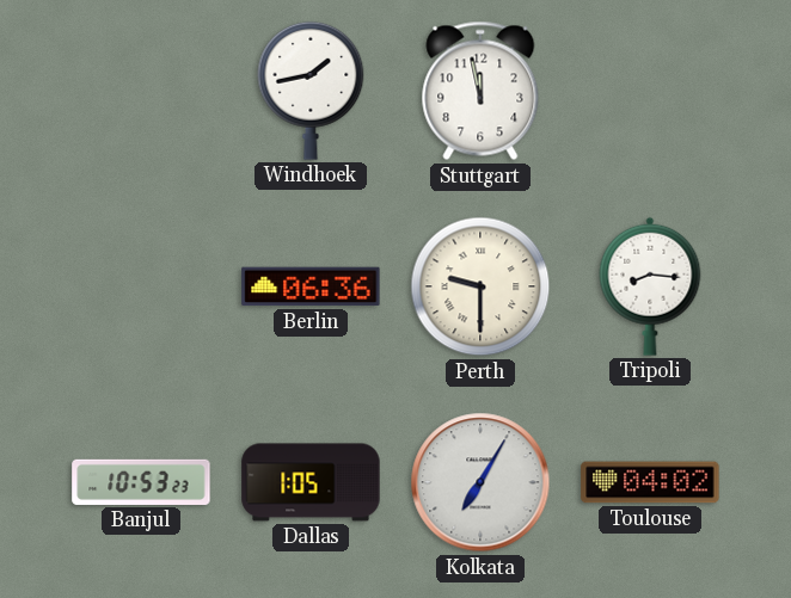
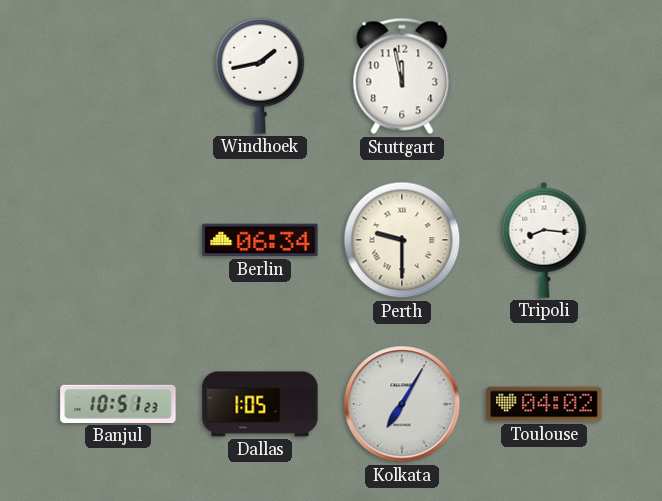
Berlin: 06:36 -> 06:34
Banjul: 10:53 -> 10:51
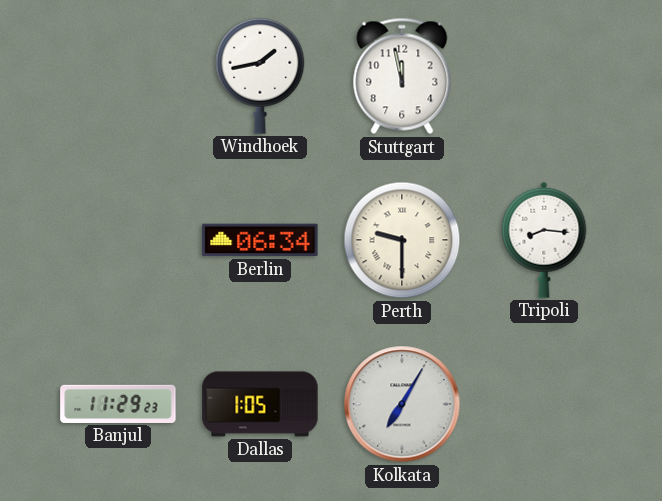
Banjul: 10:51 -> 11:29
Toulouse: 04:02 -> none
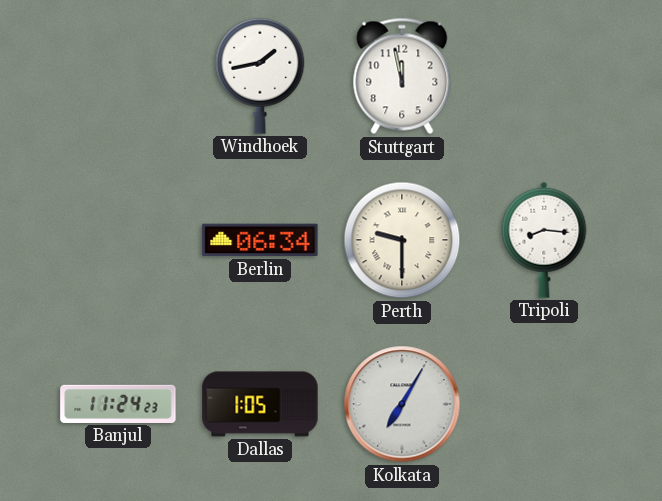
Banjul: 11:29 -> 11:24
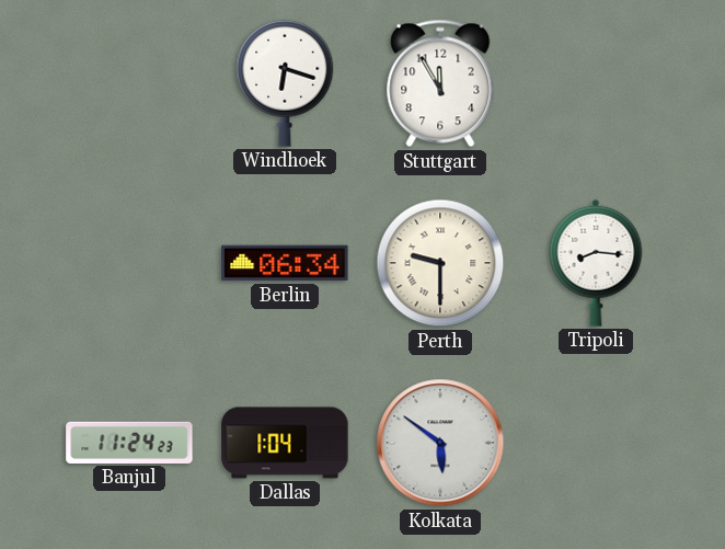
Windhoek: 1:43 -> 6:18
Stuttgart: 11:58 -> 11:55
Dallas: 1:05 -> 1:04
Kolkata: 7:05 -> 5:51
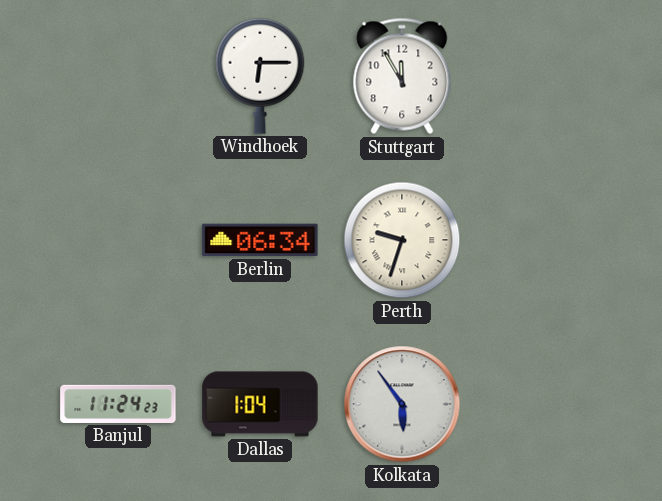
Windhoek: 6:18 -> 6:15
Perth: 9:30 -> 9:33
Tripoli: 8:16 -> none
Kolkata: 5:51 -> 5:54
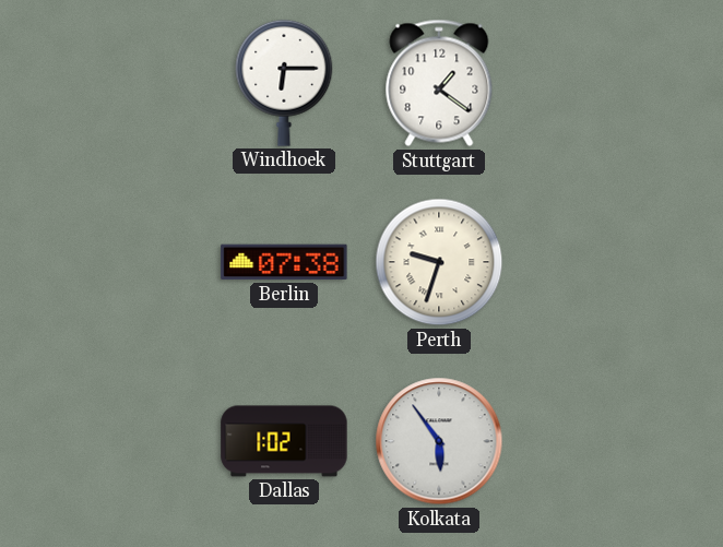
Stuttgart: 11:55 -> 1:21
Berlin: 06:34 -> 07:38
Banjul: 11:24 -> none
Dallas: 1:04 -> 1:02
